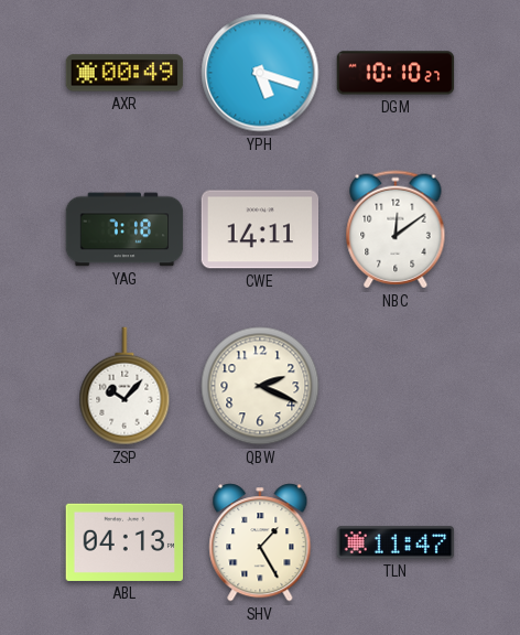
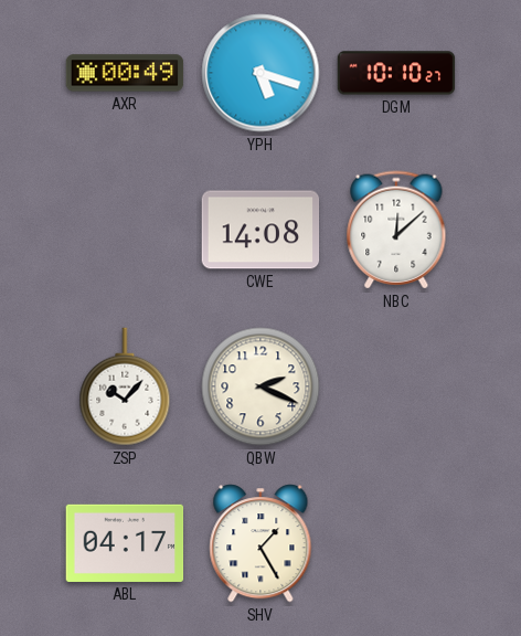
YAG: 7:18 -> none
CWE: 14:11 -> 14:08
NBC: 12:09 -> 12:08
ABL: 04:13 -> 04:17
TLN: 11:47 -> none
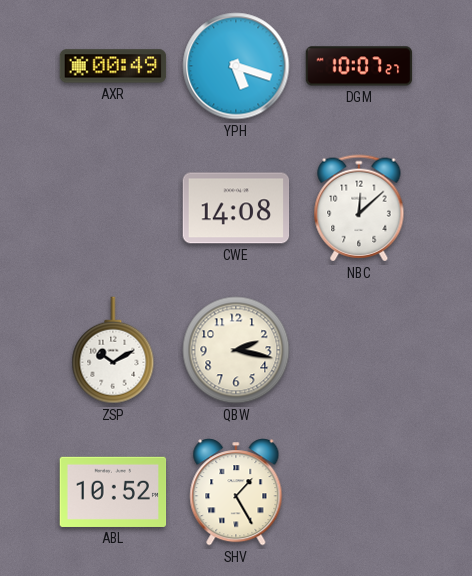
DGM: 10:10 -> 10:07
ZSP: 10:07 -> 10:10
QBW: 2:19 -> 2:17
ABL: 04:17 -> 10:52
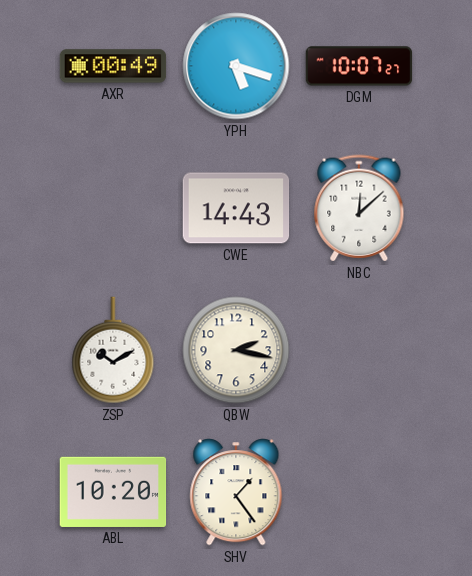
CWE: 14:08 -> 14:43
ABL: 10:52 -> 10:20
SHV: 1:25 -> 1:24
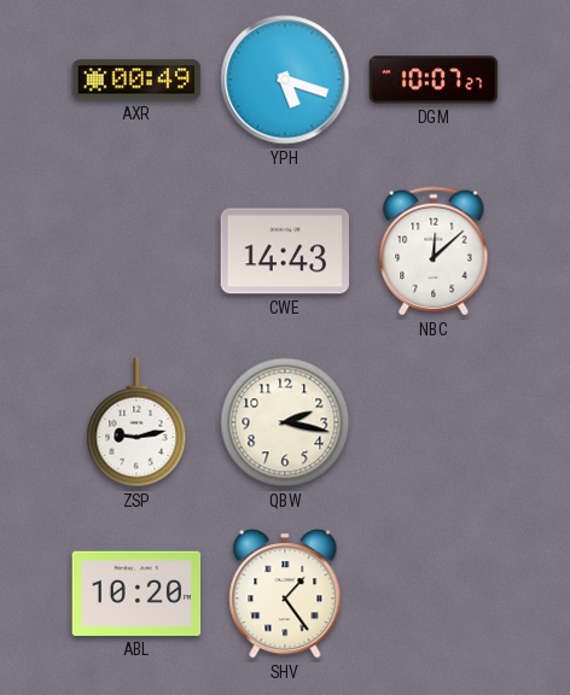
ZSP: 10:10 -> 9:13
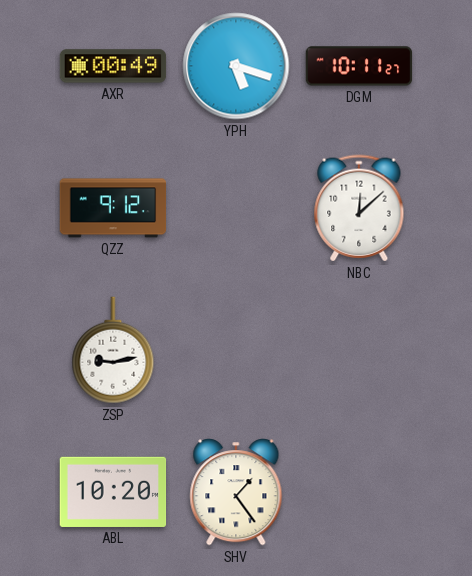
DGM: 10:07 -> 10:11
QZZ: none -> 9:12
CWE: 14:43 -> none
QBW: 2:17 -> none
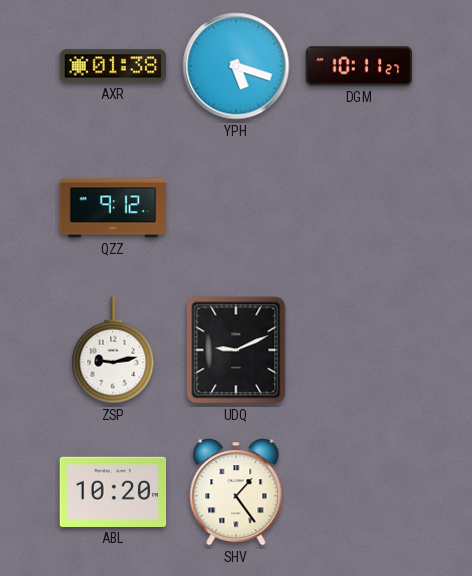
AXR: 00:49 -> 01:38
NBC: 12:08 -> none
UDQ: none -> 9:11
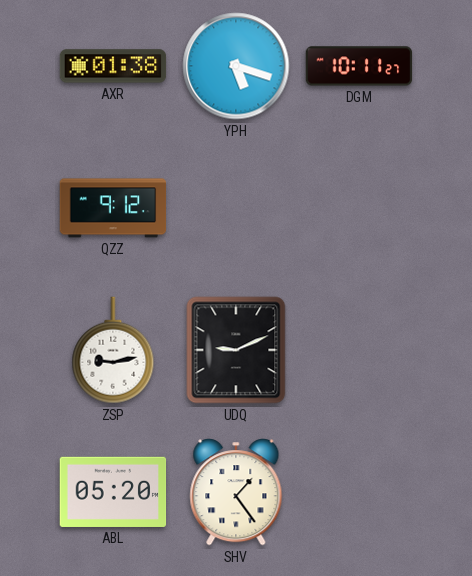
ABL: 10:20 -> 05:20
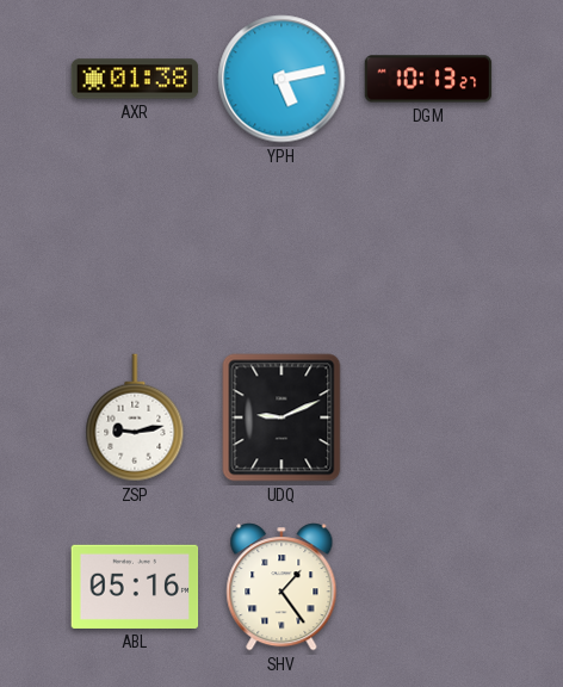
YPH: 5:18 -> 5:13
DGM: 10:11 -> 10:13
QZZ: 9:12 -> none
ABL: 05:20 -> 05:16
